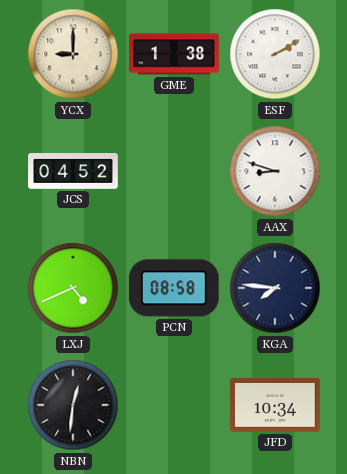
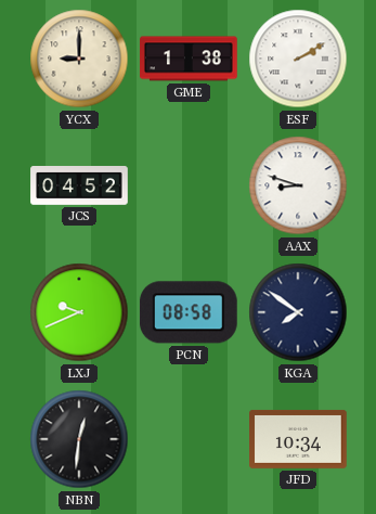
LXJ: 4:41 -> 9:41
KGA: 7:46 -> 7:51
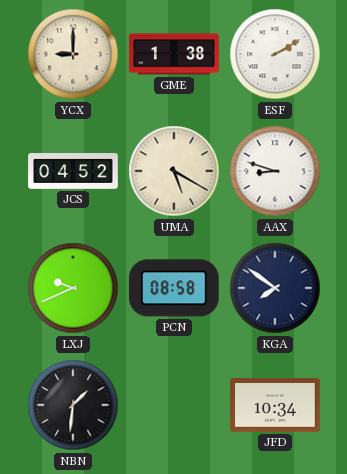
UMA: none -> 5:20
NBN: 12:31 -> 1:31
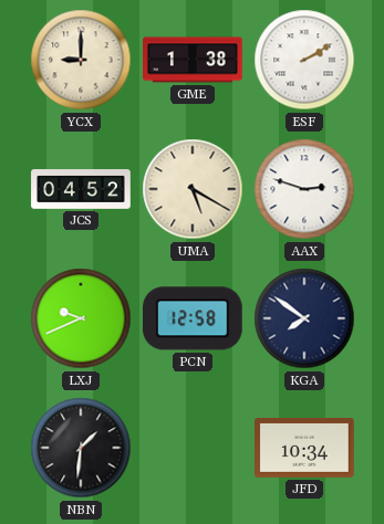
AAX: 8:48 -> 2:48
PCN: 08:58 -> 12:58
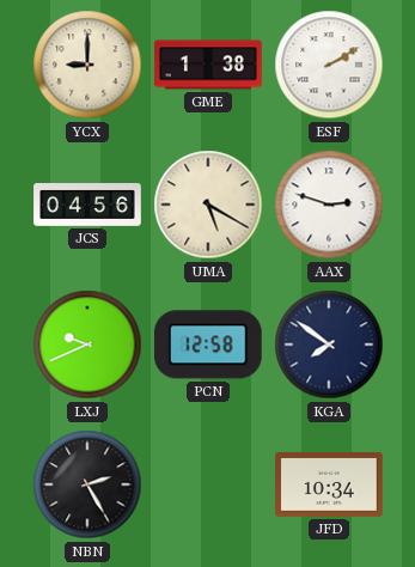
JCS: 04:52 -> 04:56
NBN: 1:31 -> 2:25
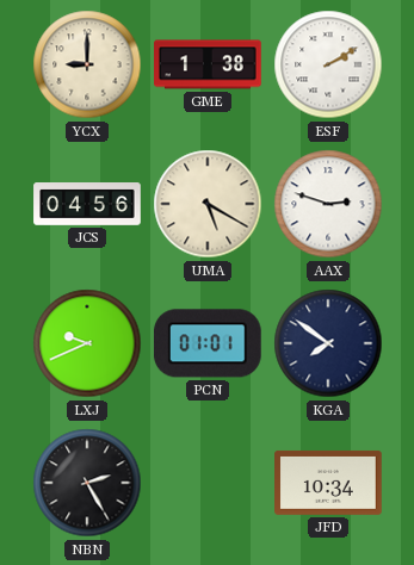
PCN: 12:58 -> 01:01
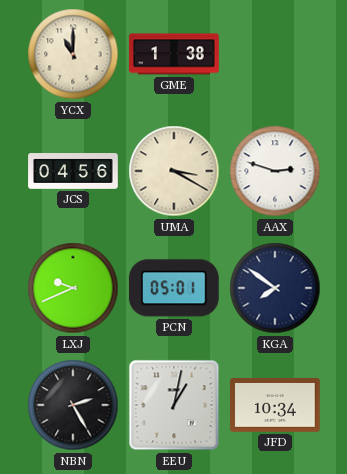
YCX: 9:00 -> 11:00
ESF: 2:10 -> none
UMA: 5:20 -> 3:20
PCN: 01:01 -> 05:01
EEU: none -> 1:02
